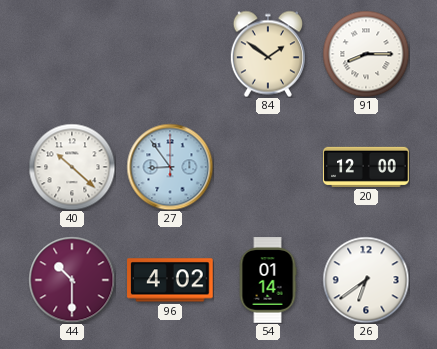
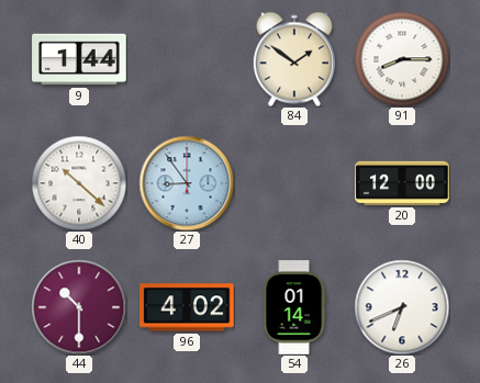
9: none -> 1:44
26: 6:39 -> 6:41
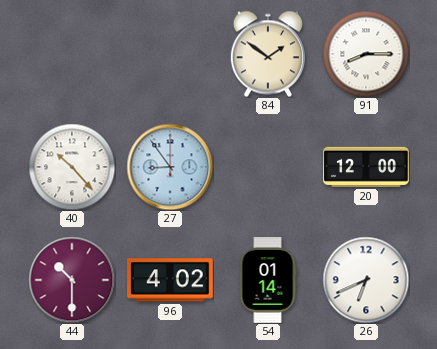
9: 1:44 -> none
40: 10:22 -> 10:23
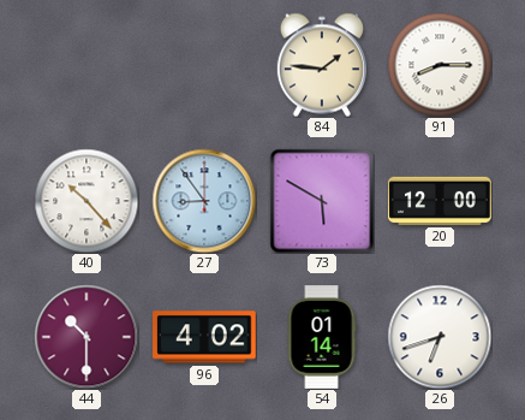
84: 1:51 -> 1:46
73: none -> 5:50
26: 6:41 -> 6:42
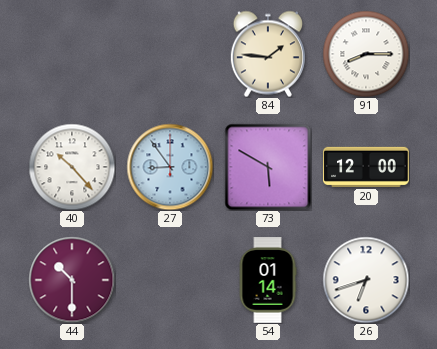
96: 4:02 -> none
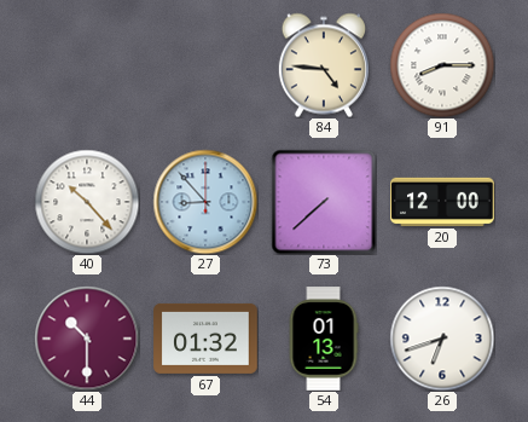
84: 1:46 -> 4:46
27: 8:54 -> 8:53
73: 5:50 -> 7:38
67: none -> 01:32
54: 01:14 -> 01:13
